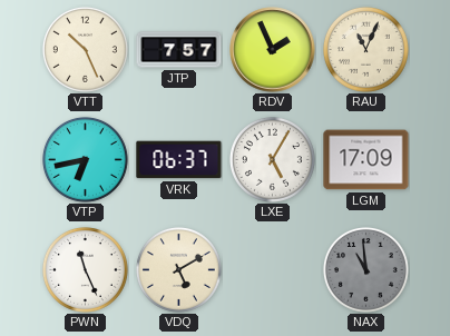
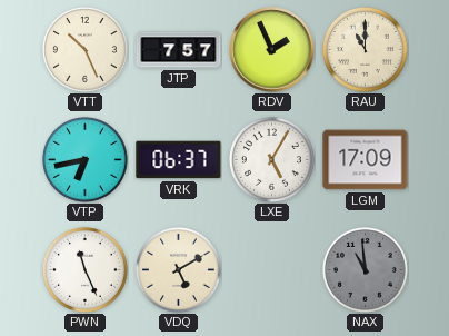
RAU: 11:04 -> 11:00
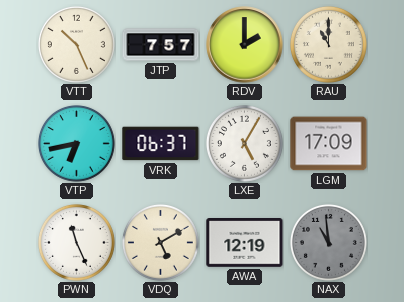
RDV: 1:56 -> 2:00
AWA: none -> 12:19
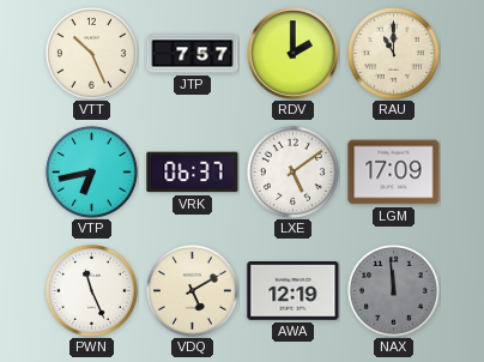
LXE: 5:05 -> 5:09
NAX: 10:59 -> 11:59
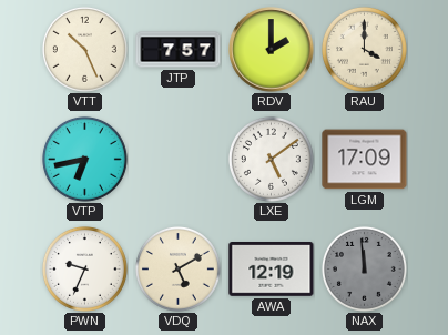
RAU: 11:00 -> 4:00
VRK: 06:37 -> none
PWN: 11:26 -> 9:34
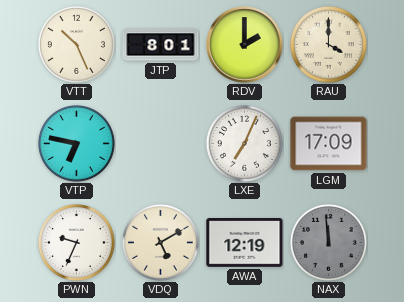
JTP: 7:57 -> 8:01
VTP: 6:43 -> 6:47
LXE: 5:09 -> 7:04
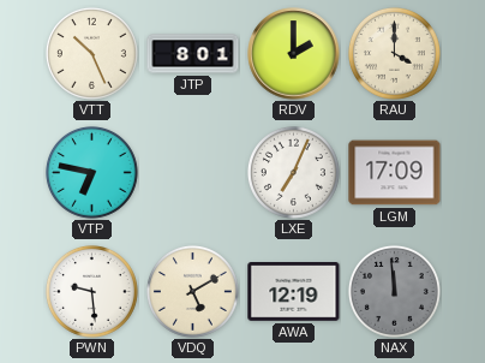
PWN: 9:34 -> 9:29
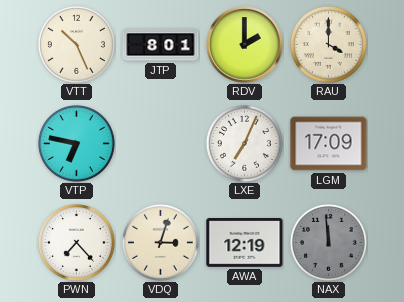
PWN: 9:29 -> 7:23
VDQ: 5:10 -> 3:03
